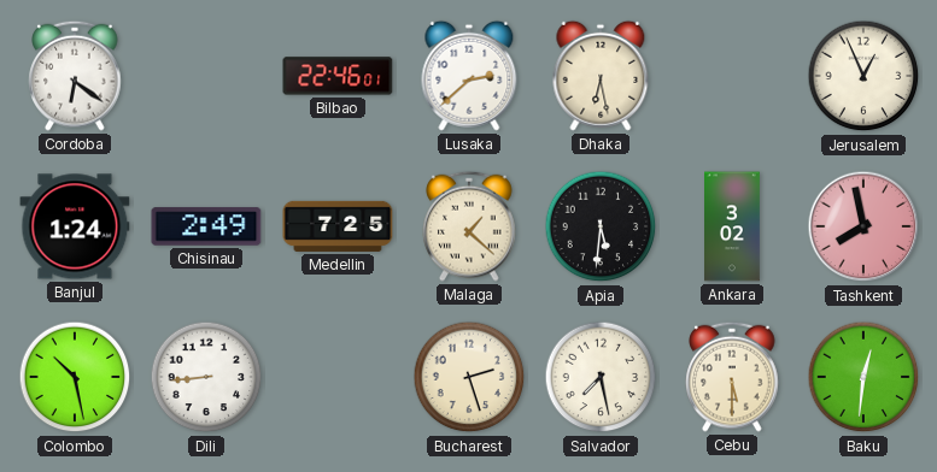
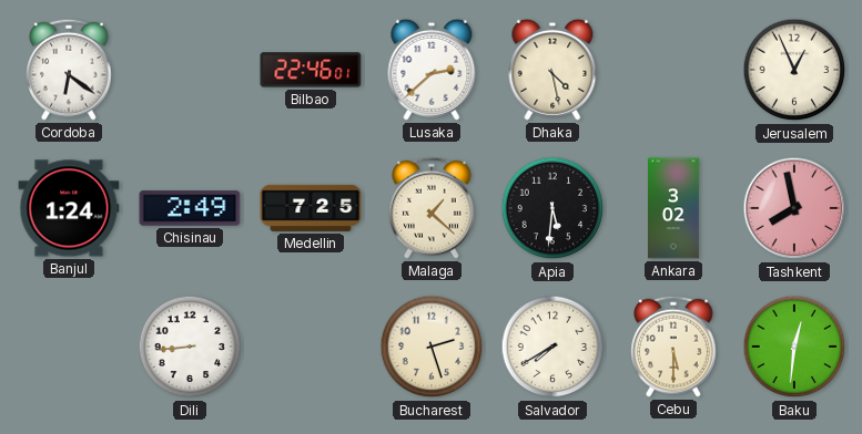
Dhaka: 6:28 -> 4:28
Colombo: 10:28 -> none
Salvador: 7:28 -> 7:40
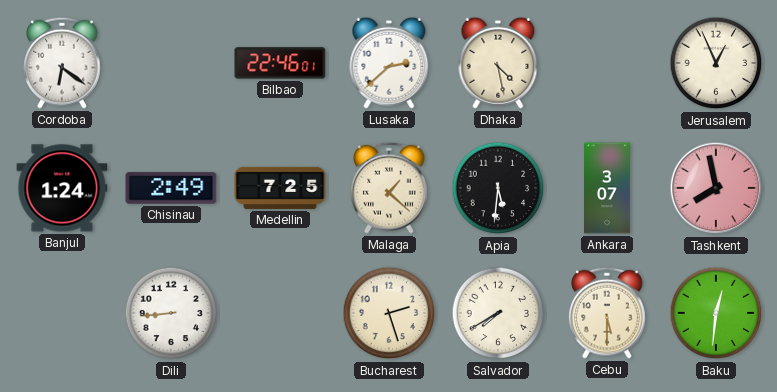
Ankara: 3:02 -> 3:07
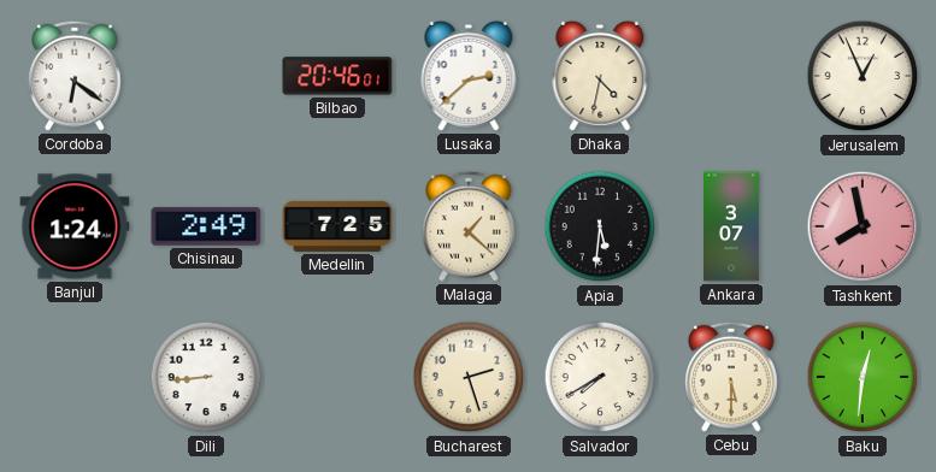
Bilbao: 22:46 -> 20:46
Dhaka: 4:28 -> 4:32
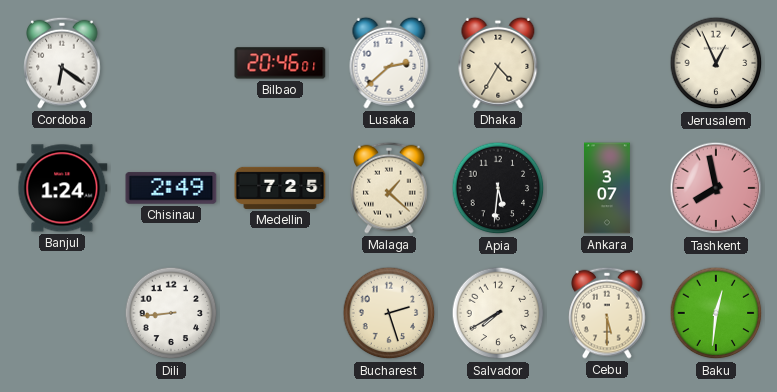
Dhaka: 4:32 -> 4:35
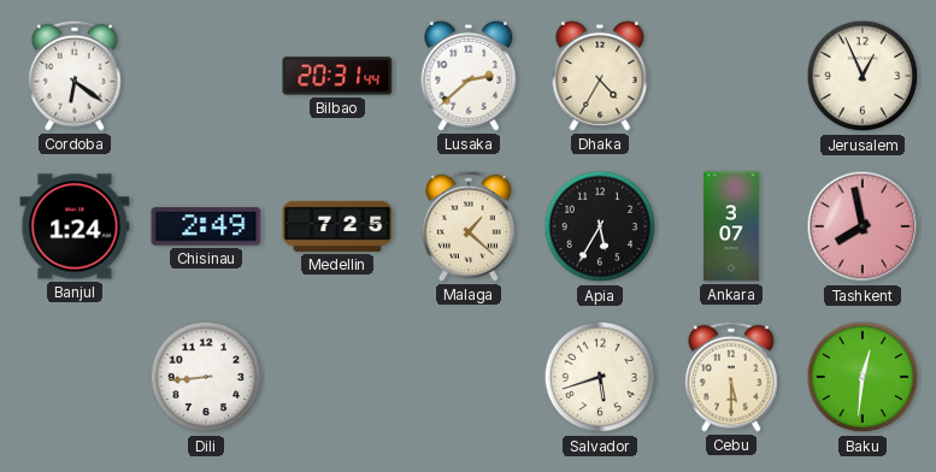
Bilbao: 20:46 -> 20:31
Apia: 5:31 -> 5:35
Bucharest: 2:27 -> none
Salvador: 7:40 -> 5:42
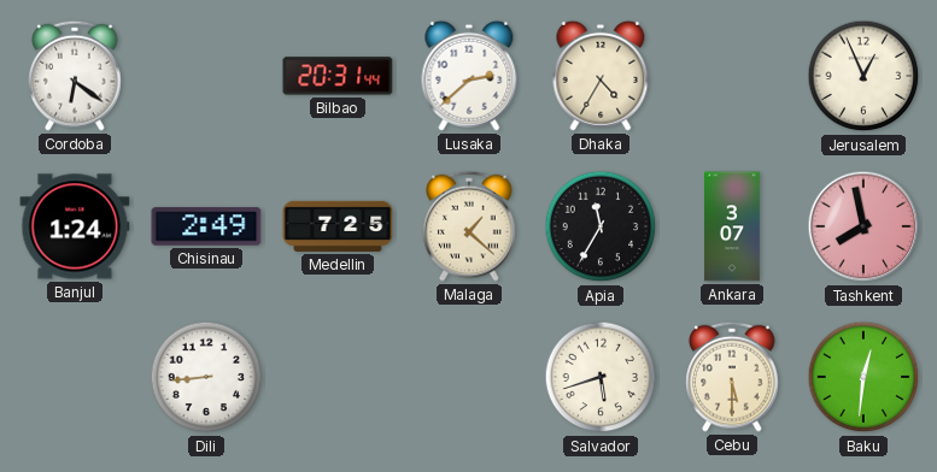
Apia: 5:35 -> 11:35
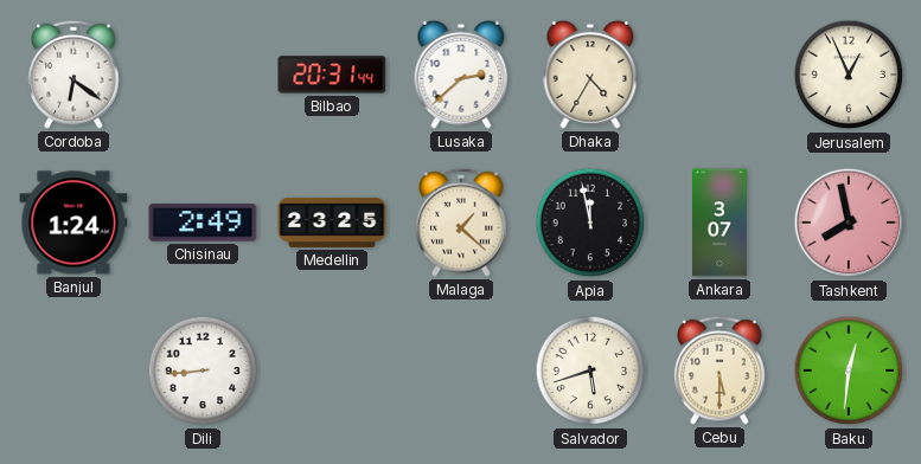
Medellin: 7:25 -> 23:25
Apia: 11:35 -> 11:58
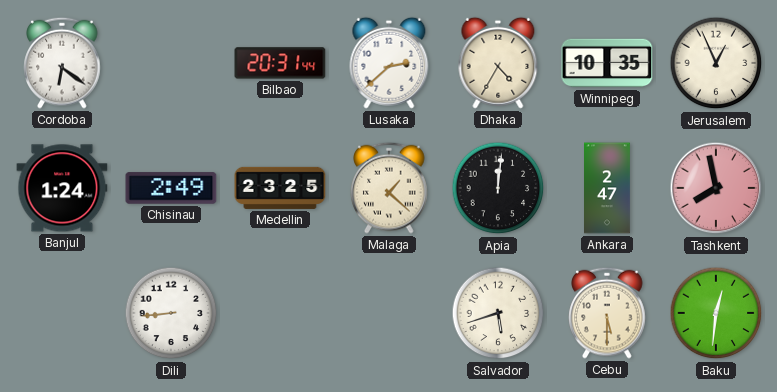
Winnipeg: none -> 10:35
Apia: 11:58 -> 12:01
Ankara: 3:07 -> 2:47
